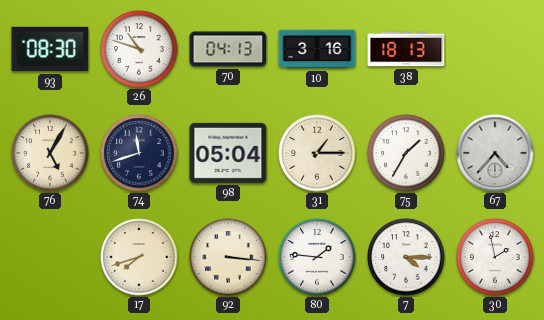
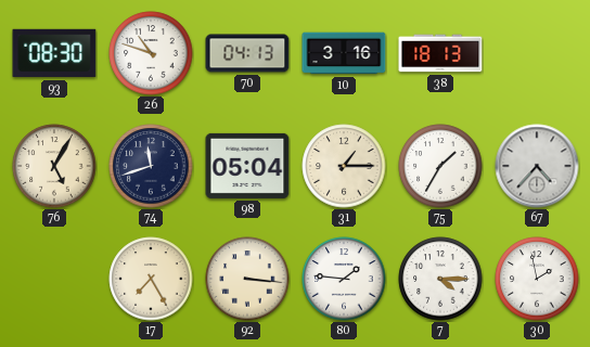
17: 7:42 -> 7:25
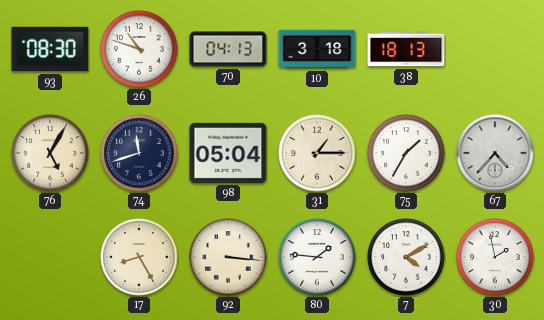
10: 3:16 -> 3:18
17: 7:25 -> 8:25
7: 4:15 -> 4:10
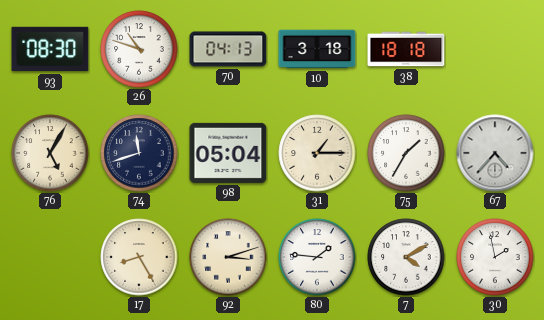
38: 18:13 -> 18:18
92: 3:16 -> 3:12
